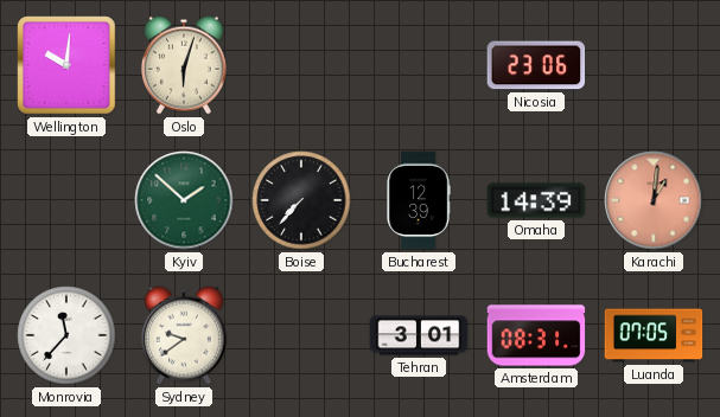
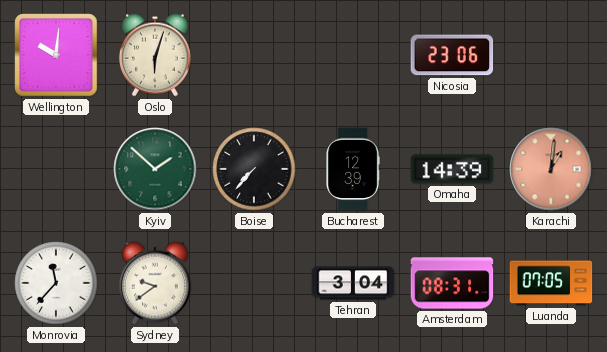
Tehran: 3:01 -> 3:04
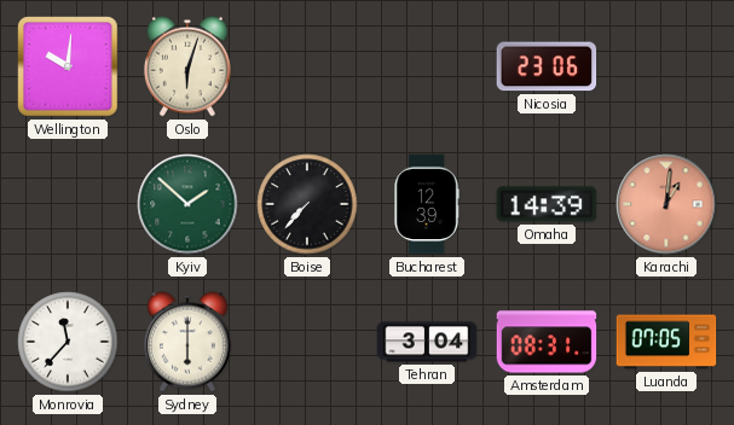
Sydney: 9:39 -> 6:00
